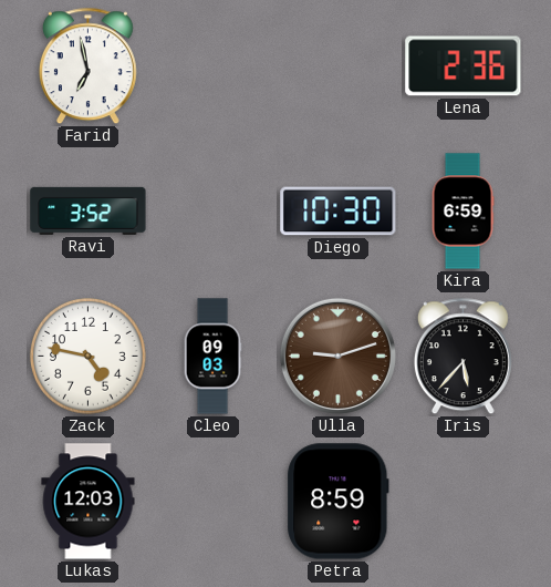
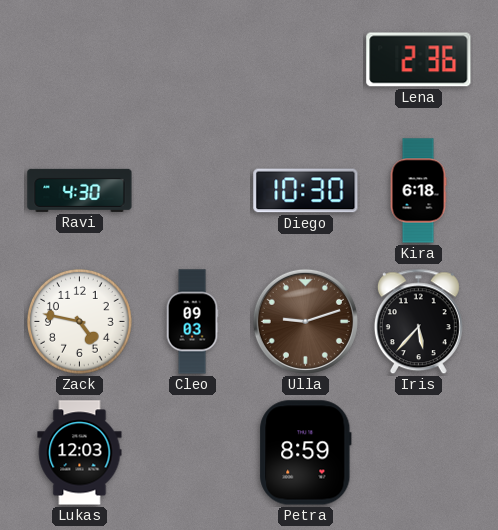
Farid: 6:58 -> none
Ravi: 3:52 -> 4:30
Kira: 6:59 -> 6:18
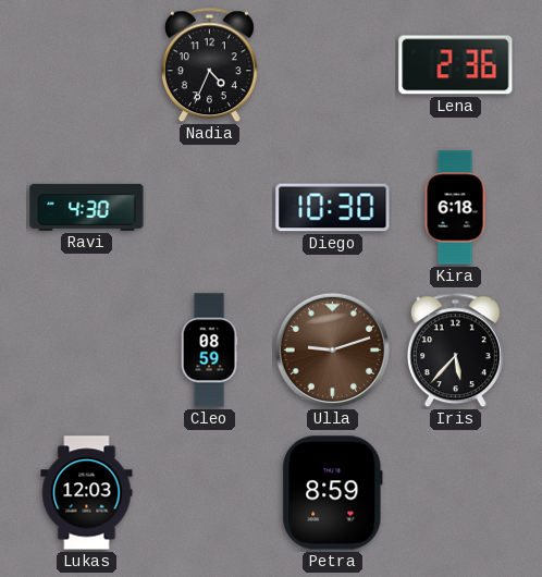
Nadia: none -> 4:34
Zack: 4:47 -> none
Cleo: 09:03 -> 08:59
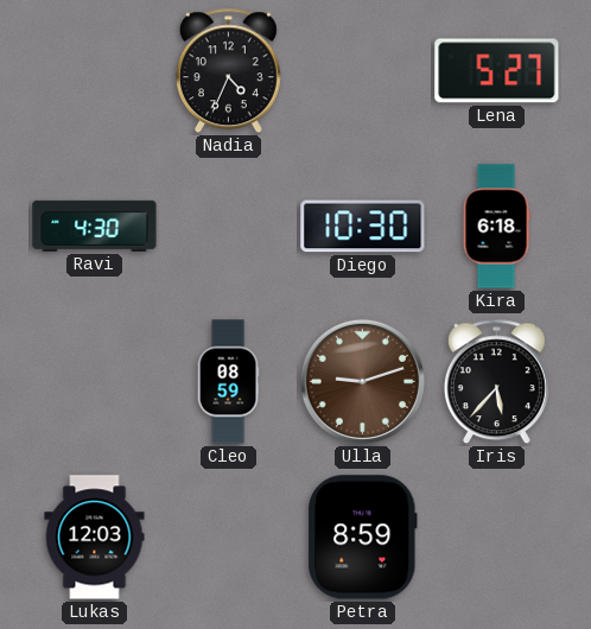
Lena: 2:36 -> 5:27
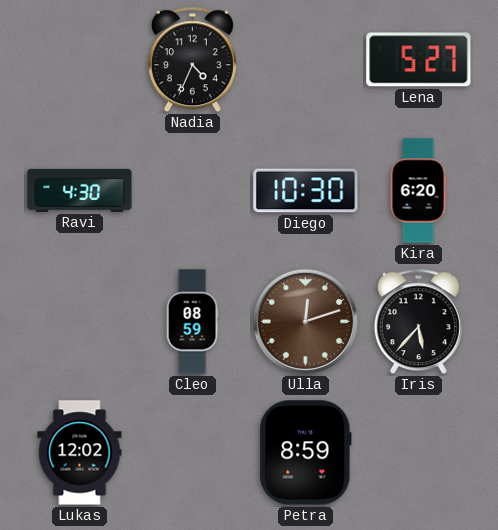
Kira: 6:18 -> 6:20
Ulla: 9:12 -> 12:12
Lukas: 12:03 -> 12:02
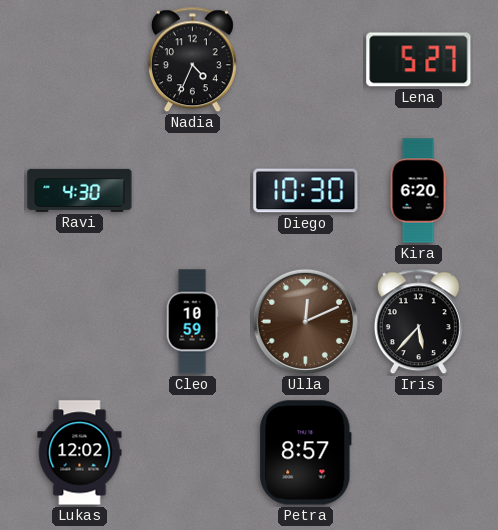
Cleo: 08:59 -> 10:59
Ulla: 12:12 -> 12:11
Petra: 8:59 -> 8:57
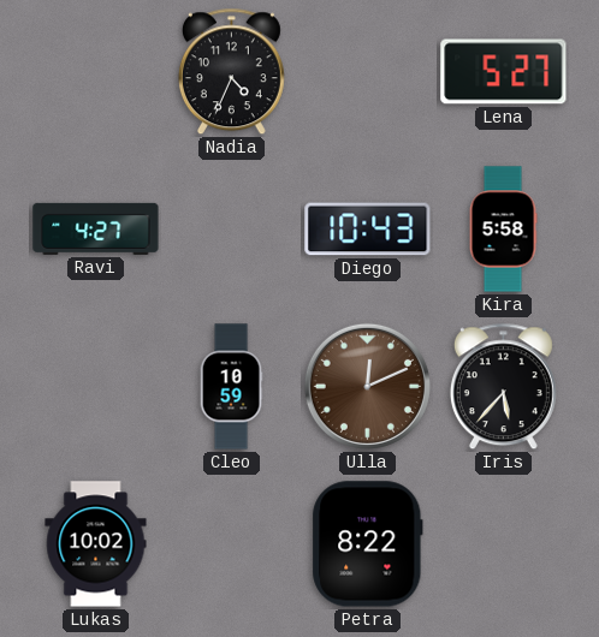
Ravi: 4:30 -> 4:27
Diego: 10:30 -> 10:43
Kira: 6:20 -> 5:58
Lukas: 12:02 -> 10:02
Petra: 8:57 -> 8:22
